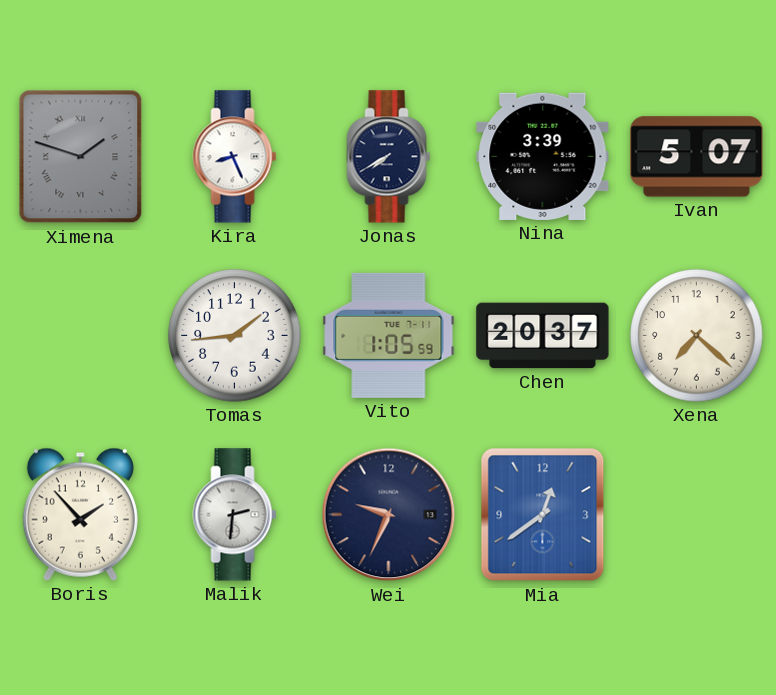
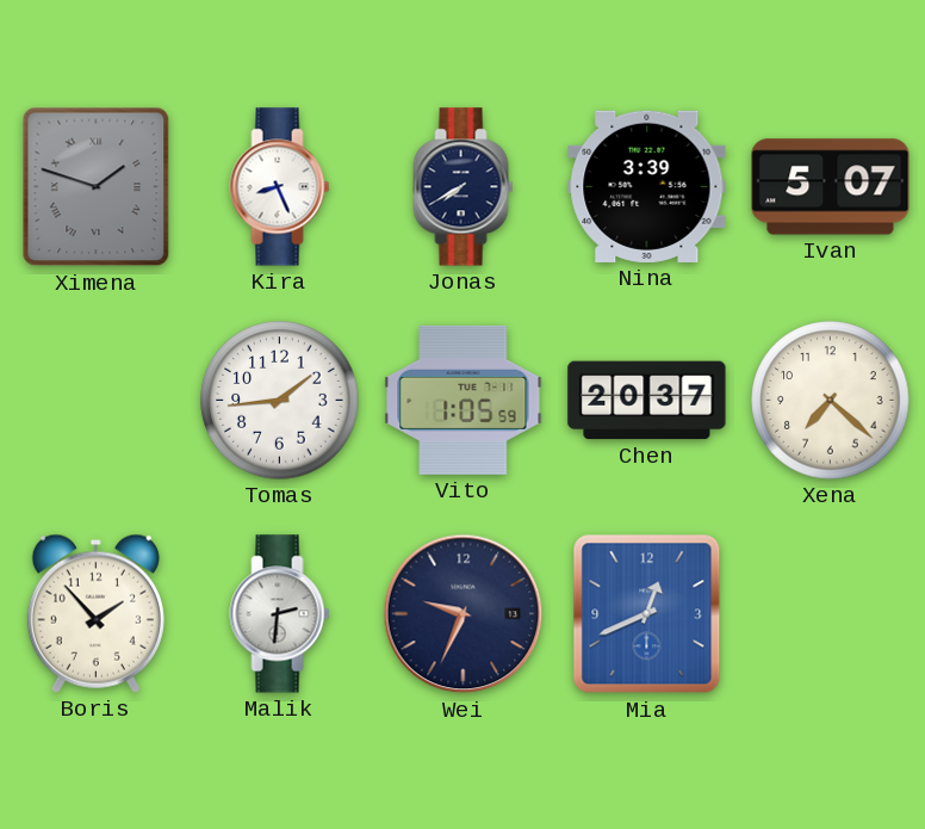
Mia: 12:39 -> 12:41
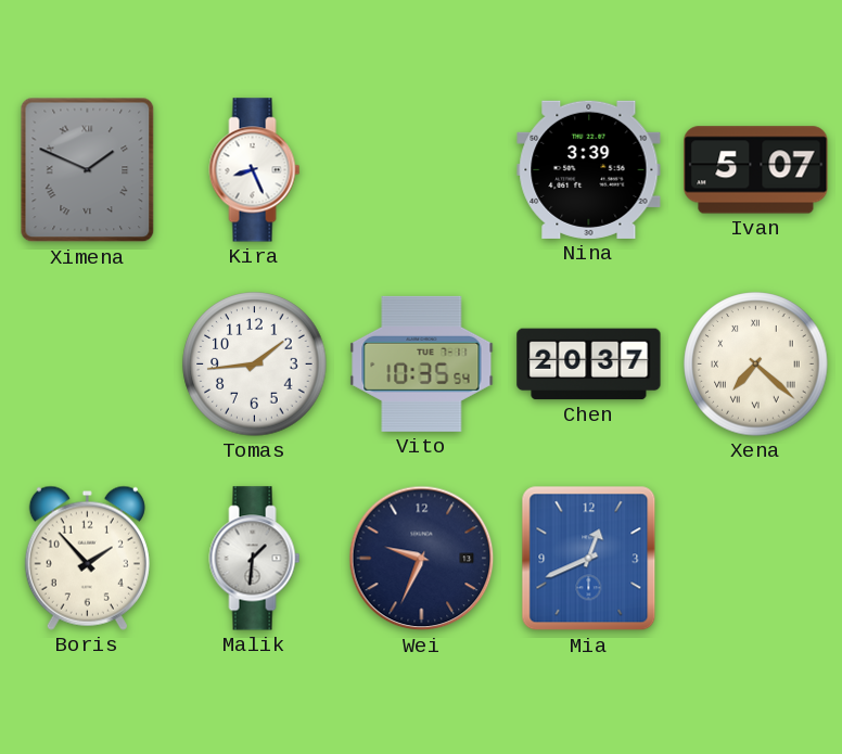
Ximena: 1:48 -> 1:49
Jonas: 7:40 -> none
Vito: 1:05 -> 10:35
Xena numerals: Arabic -> Roman
Malik: 2:31 -> 1:31
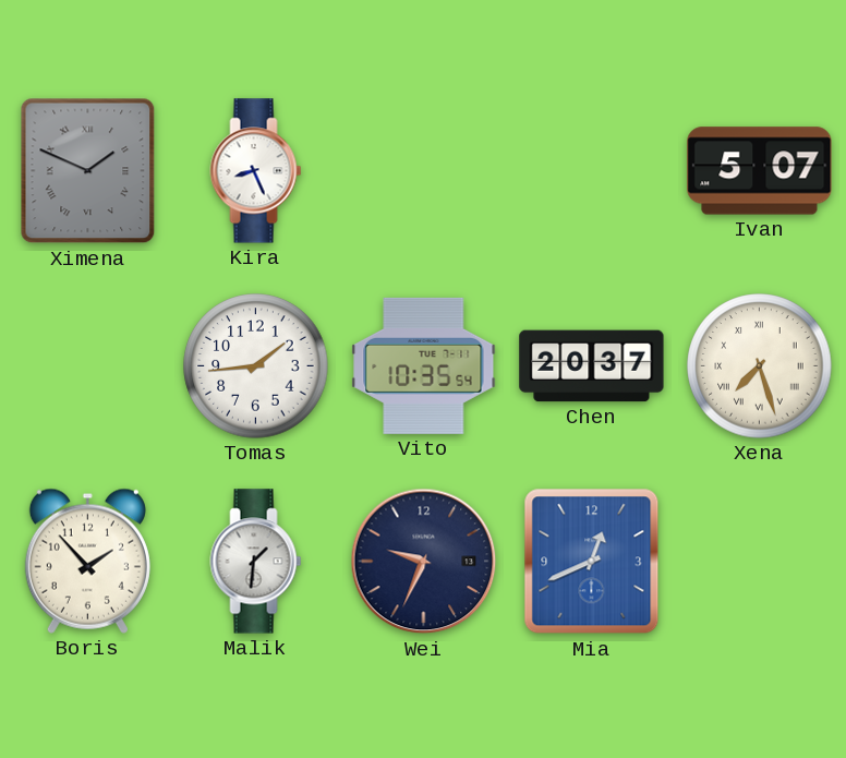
Nina: 3:39 -> none
Xena: 7:22 -> 7:27
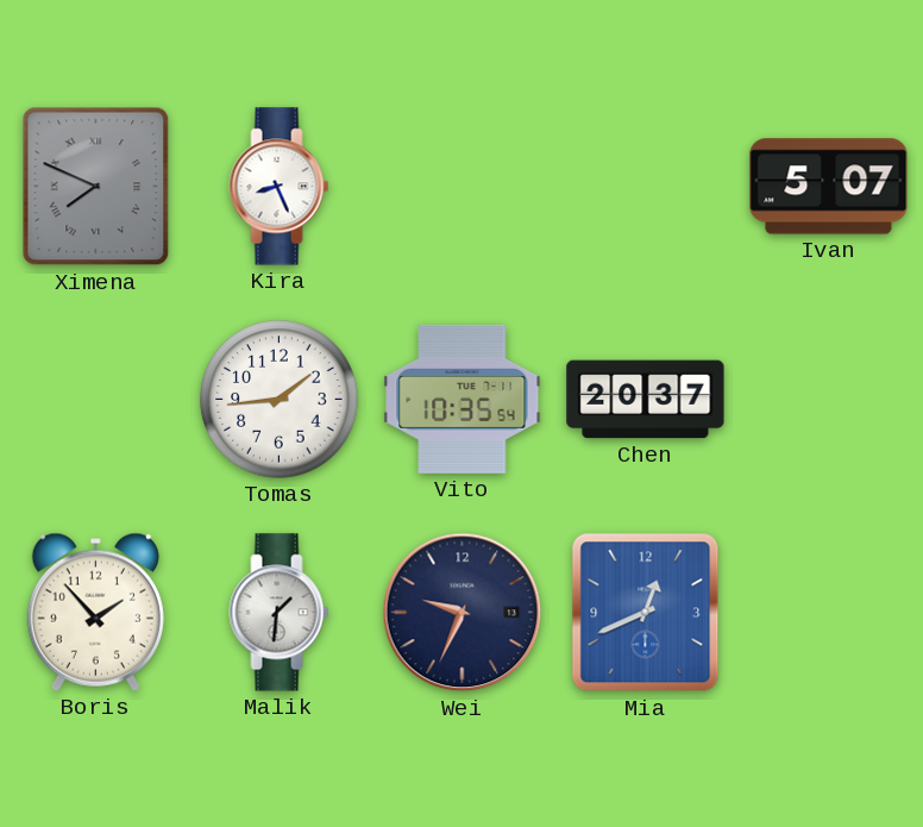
Ximena: 1:49 -> 7:49
Xena: 7:27 -> none
